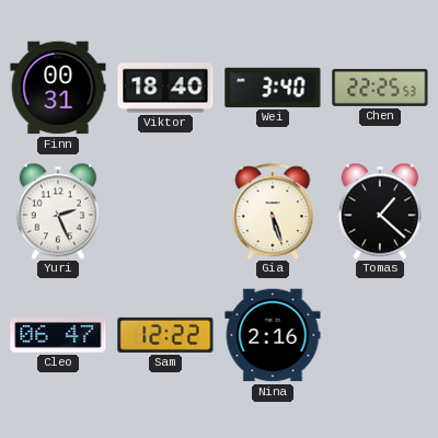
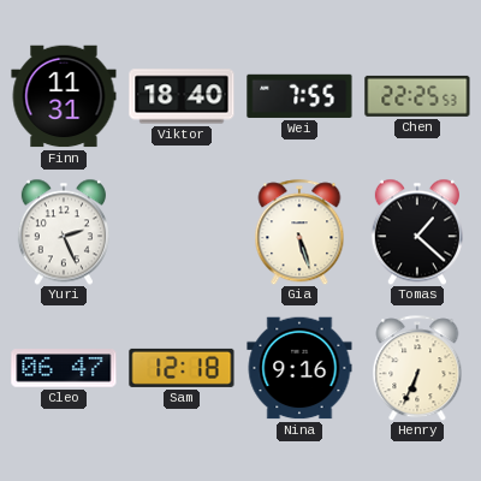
Finn: 00:31 -> 11:31
Wei: 3:40 -> 7:55
Sam: 12:22 -> 12:18
Nina: 2:16 -> 9:16
Henry: none -> 6:34
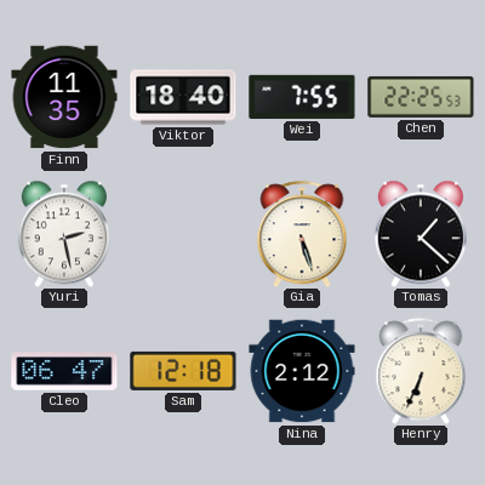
Finn: 11:31 -> 11:35
Yuri: 2:26 -> 2:28
Nina: 9:16 -> 2:12
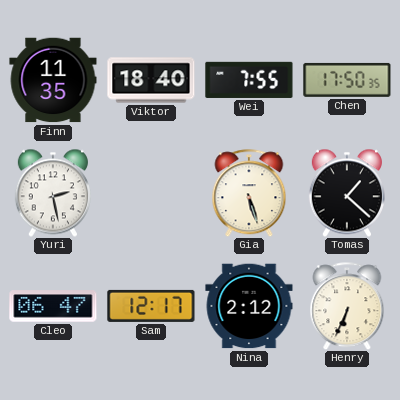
Chen: 22:25 -> 17:50
Sam: 12:18 -> 12:17
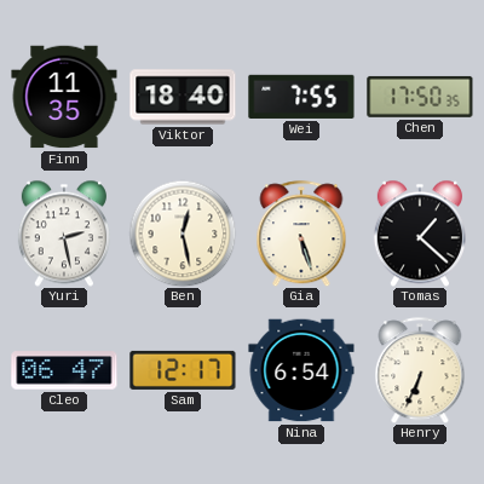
Ben: none -> 12:28
Nina: 2:12 -> 6:54
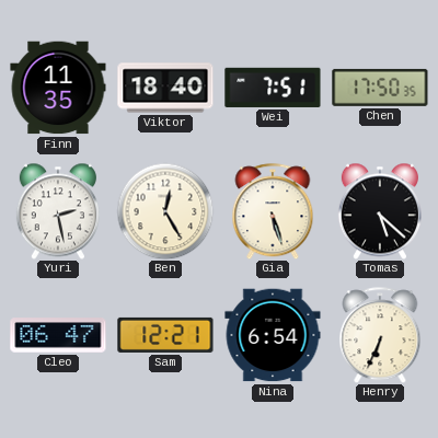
Wei: 7:55 -> 7:51
Ben: 12:28 -> 12:25
Tomas: 1:22 -> 5:22
Sam: 12:17 -> 12:21
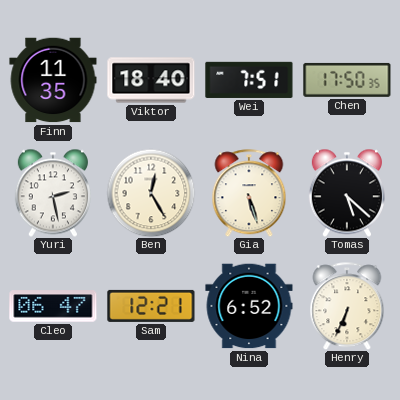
Nina: 6:54 -> 6:52
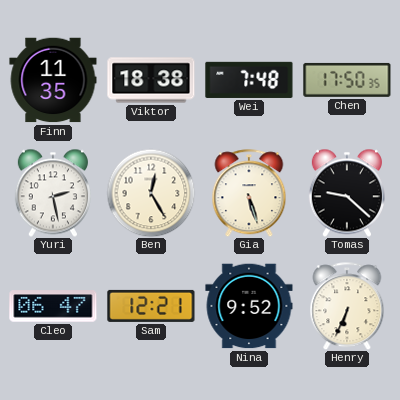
Viktor: 18:40 -> 18:38
Wei: 7:51 -> 7:48
Tomas: 5:22 -> 9:22
Nina: 6:52 -> 9:52
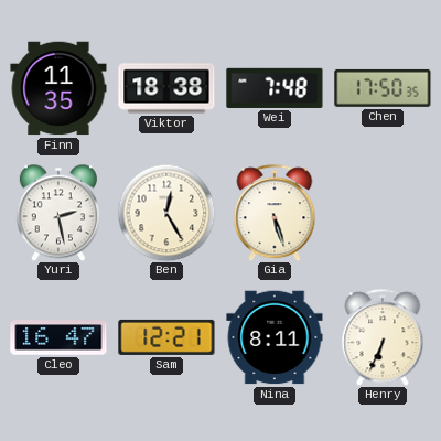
Tomas: 9:22 -> none
Cleo: 06:47 -> 16:47
Nina: 9:52 -> 8:11
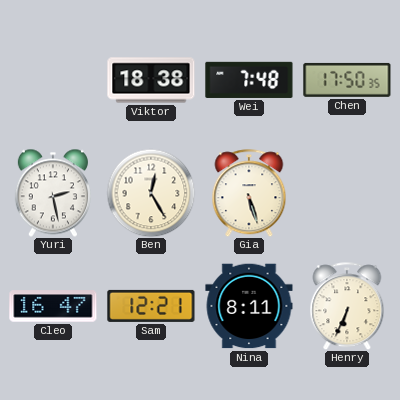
Finn: 11:35 -> none
